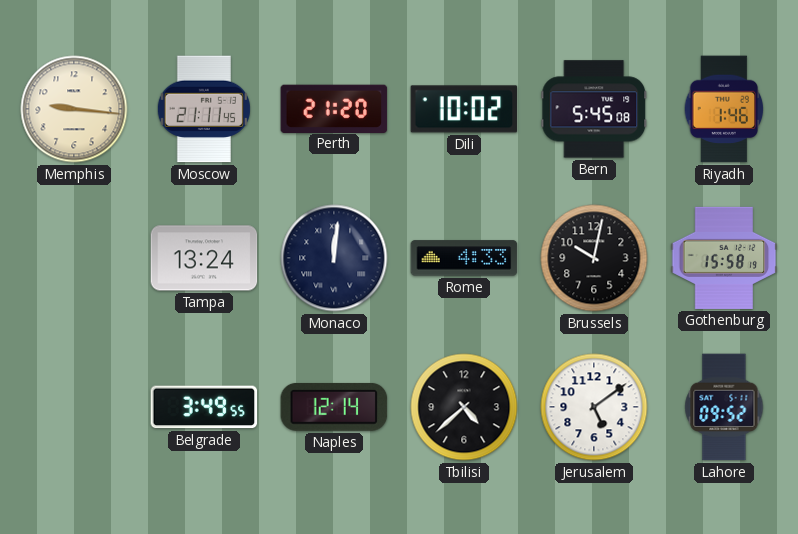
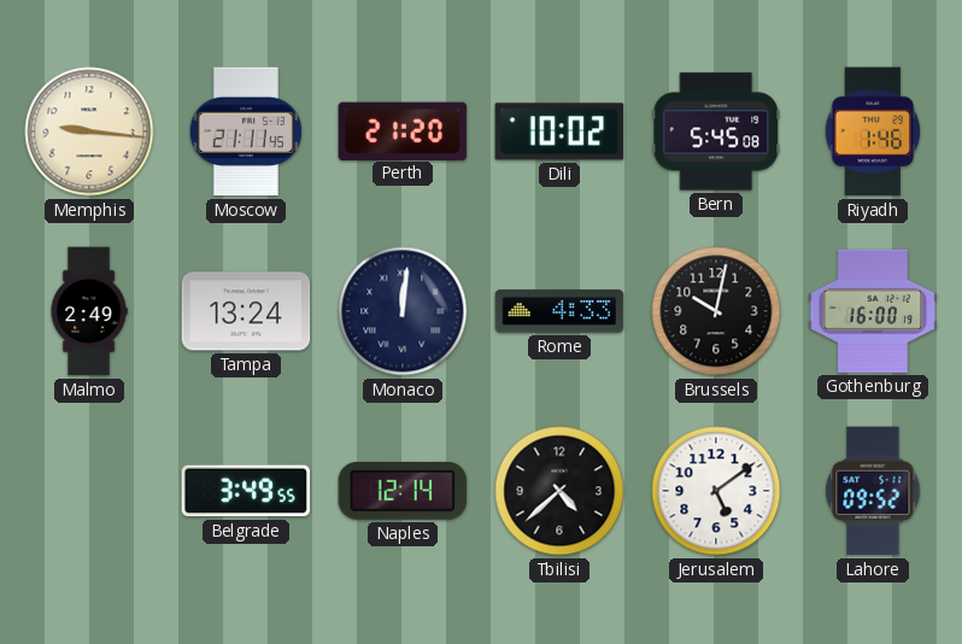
Malmo: none -> 2:49
Gothenburg: 15:58 -> 16:00
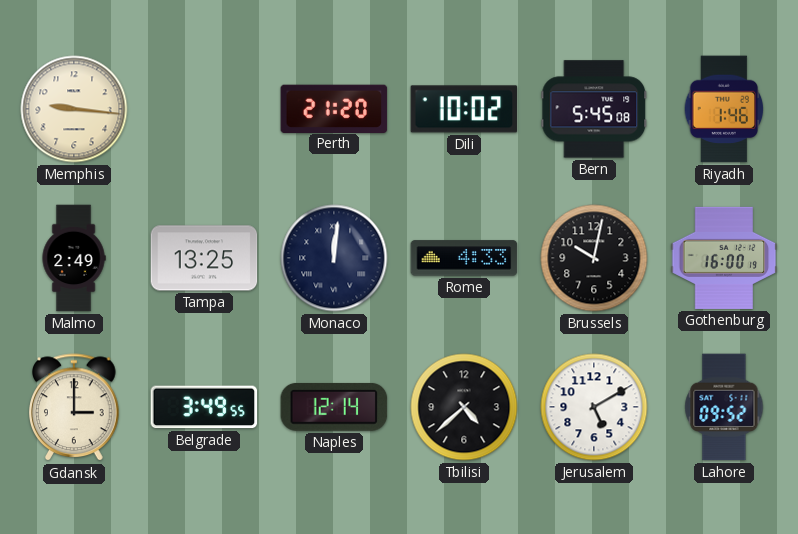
Moscow: 21:11 -> none
Tampa: 13:24 -> 13:25
Gdansk: none -> 3:00
Jerusalem: 5:09 -> 5:10
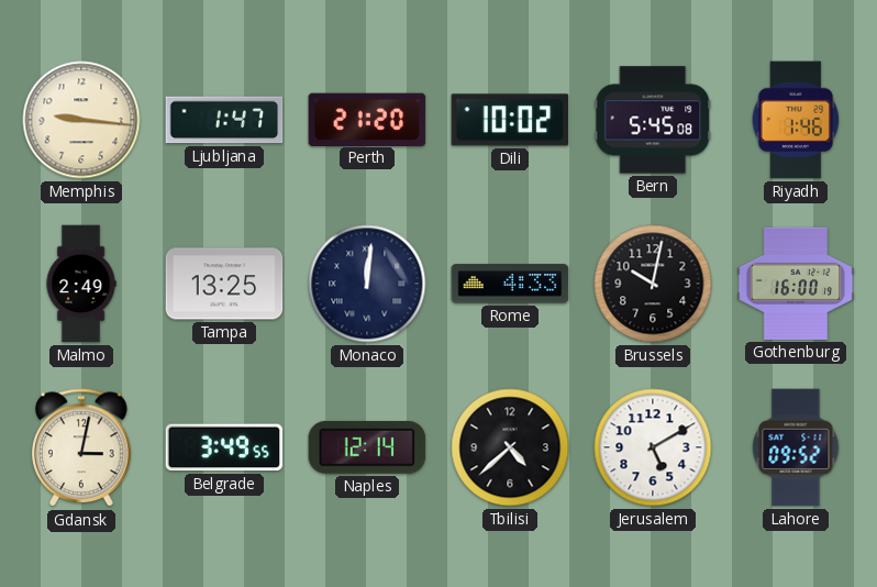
Ljubljana: none -> 1:47
Gdansk: 3:00 -> 3:02
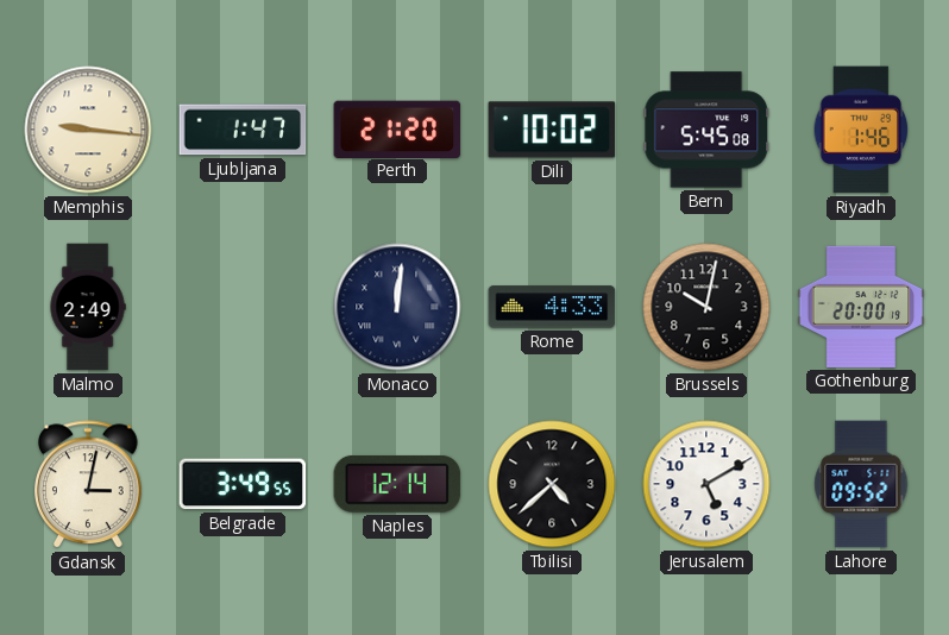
Tampa: 13:25 -> none
Gothenburg: 16:00 -> 20:00
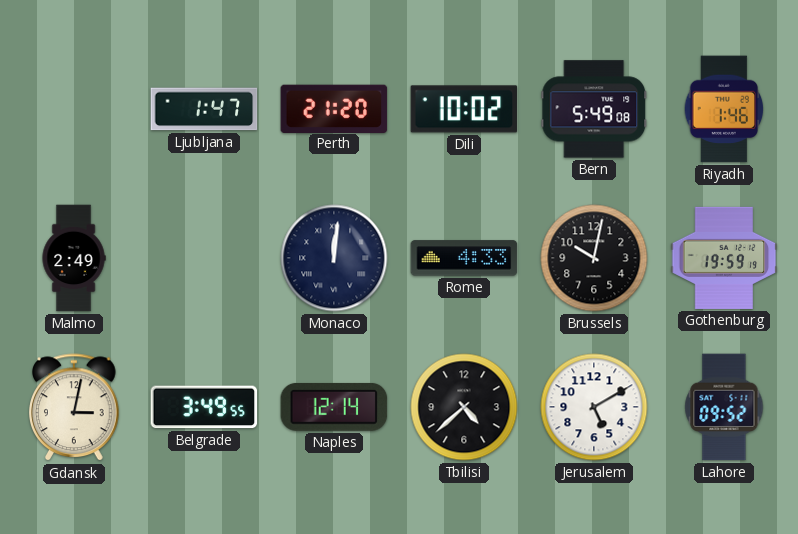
Memphis: 9:16 -> none
Bern: 5:45 -> 5:49
Gothenburg: 20:00 -> 19:59
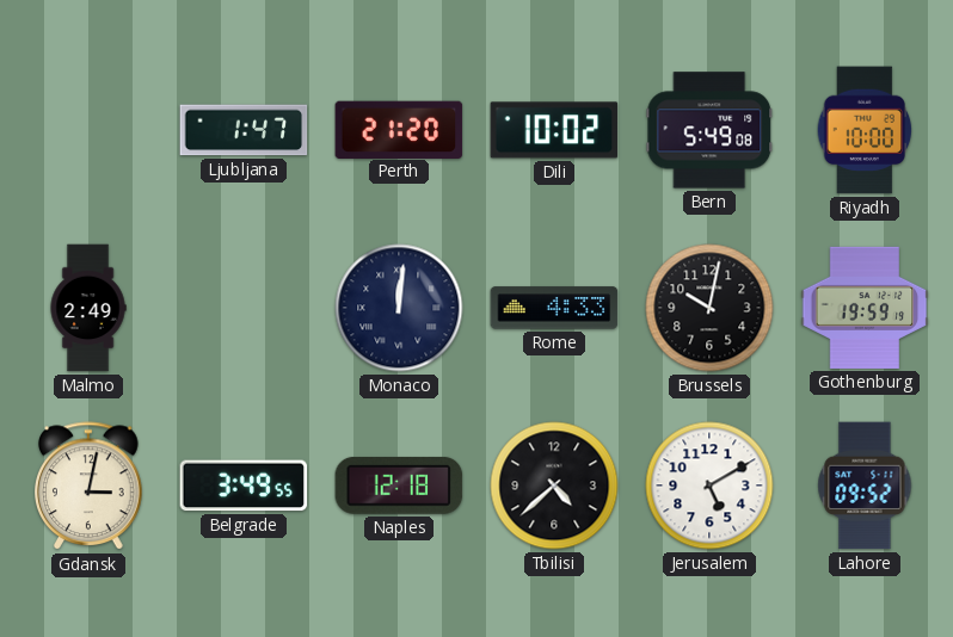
Riyadh: 1:46 -> 10:00
Naples: 12:14 -> 12:18
